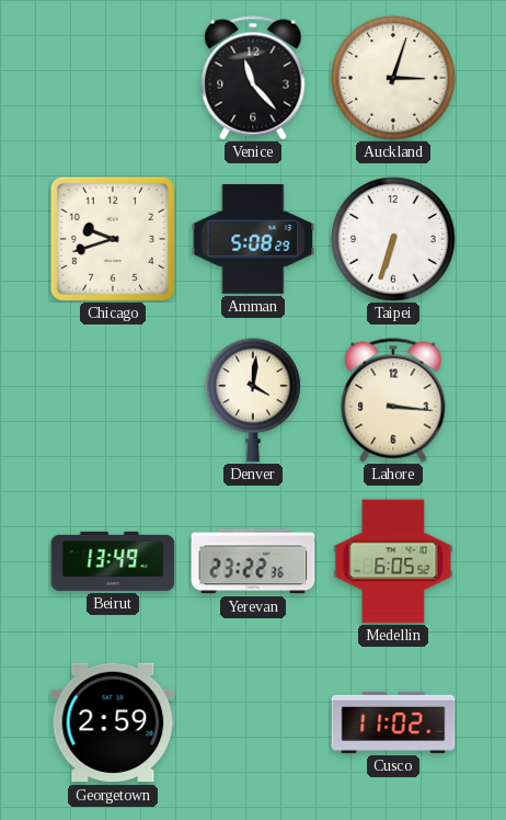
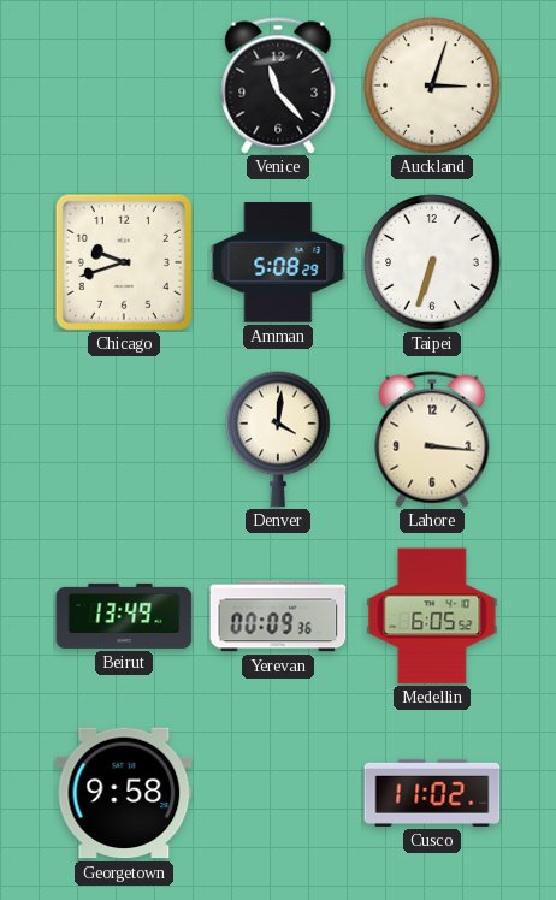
Yerevan: 23:22 -> 00:09
Georgetown: 2:59 -> 9:58
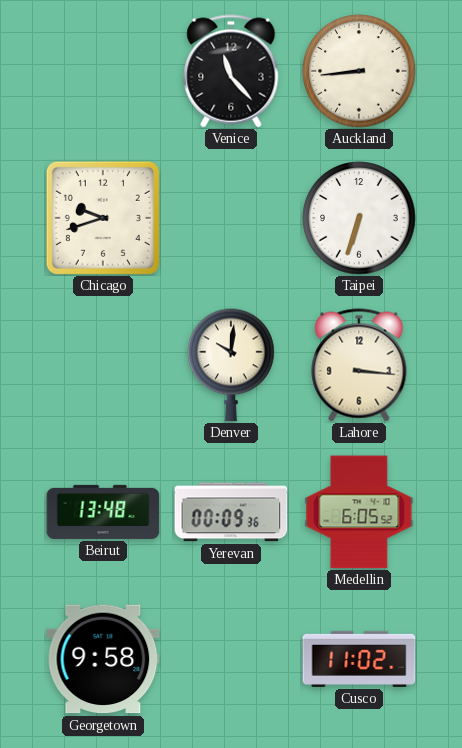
Auckland: 3:03 -> 8:44
Amman: 5:08 -> none
Denver: 4:01 -> 10:01
Beirut: 13:49 -> 13:48
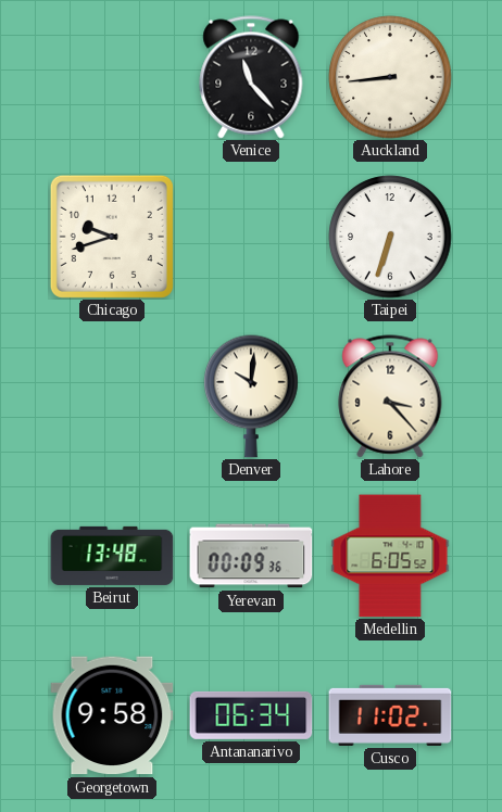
Lahore: 3:16 -> 3:23
Antananarivo: none -> 06:34
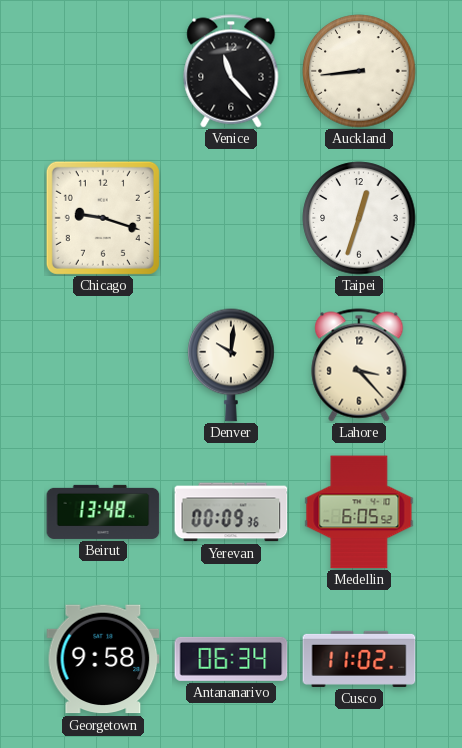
Chicago: 9:42 -> 9:18
Taipei: 6:33 -> 12:33
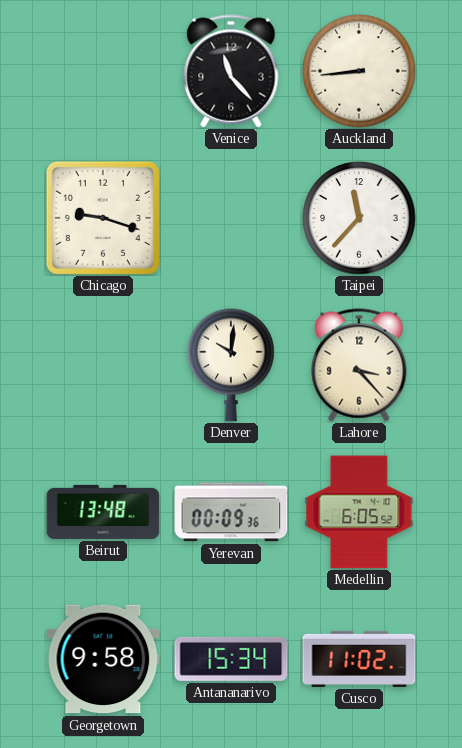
Taipei: 12:33 -> 11:37
Antananarivo: 06:34 -> 15:34
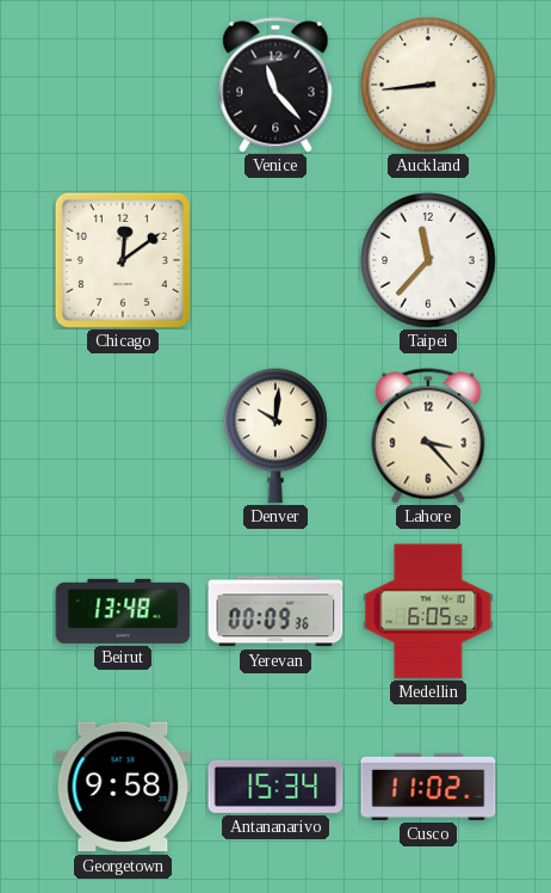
Chicago: 9:18 -> 12:09
